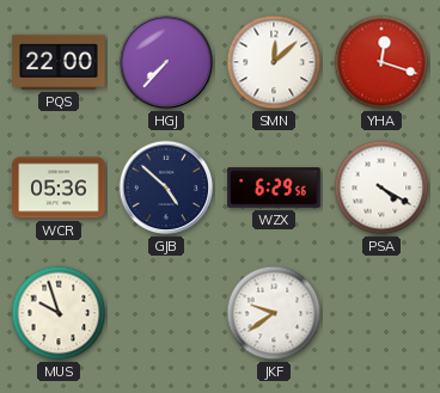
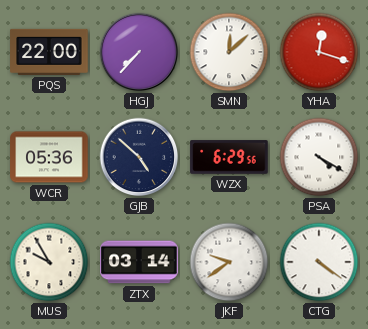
MUS: 9:57 -> 9:55
ZTX: none -> 03:14
CTG: none -> 4:21
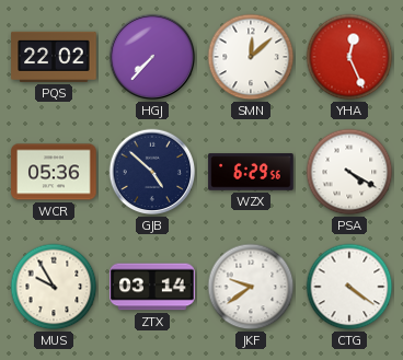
PQS: 22:00 -> 22:02
YHA: 12:18 -> 12:26
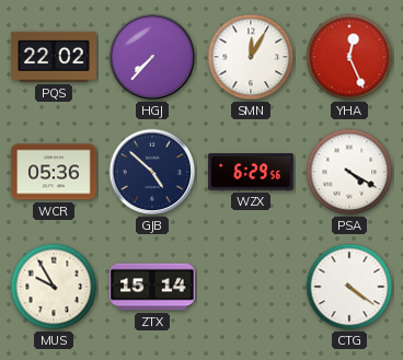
SMN: 12:08 -> 12:05
ZTX: 03:14 -> 15:14
JKF: 9:39 -> none
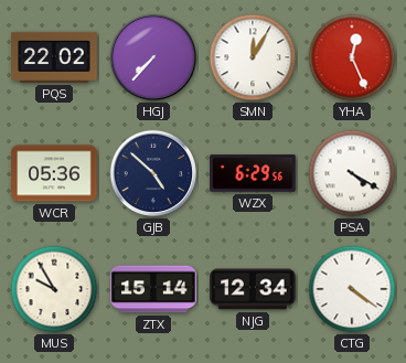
NJG: none -> 12:34
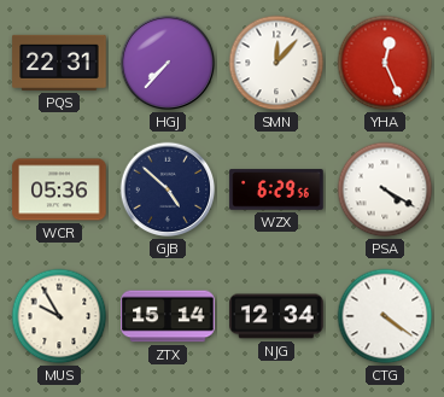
PQS: 22:02 -> 22:31
SMN: 12:05 -> 12:07
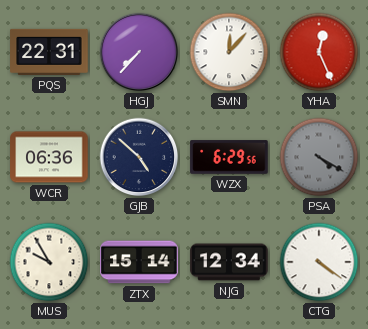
WCR: 05:36 -> 06:36
PSA dial: white -> grey
